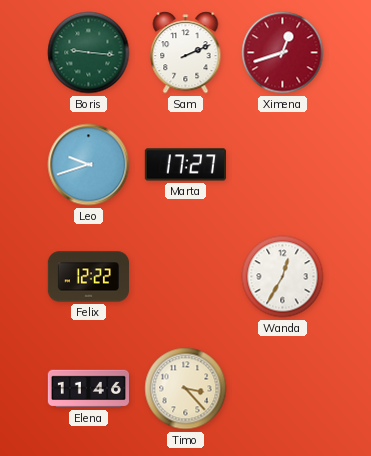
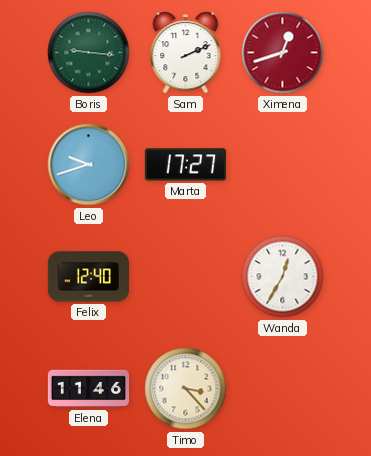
Felix: 12:22 -> 12:40
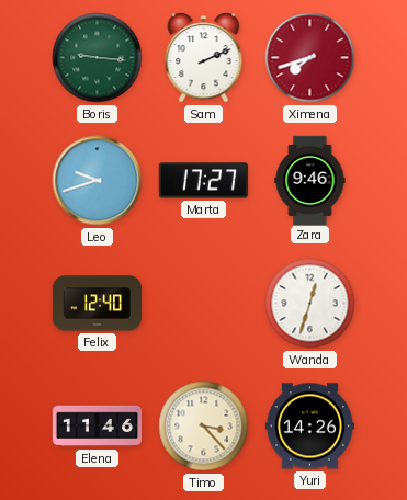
Ximena: 12:42 -> 7:42
Zara: none -> 9:46
Wanda: 12:35 -> 12:33
Yuri: none -> 14:26
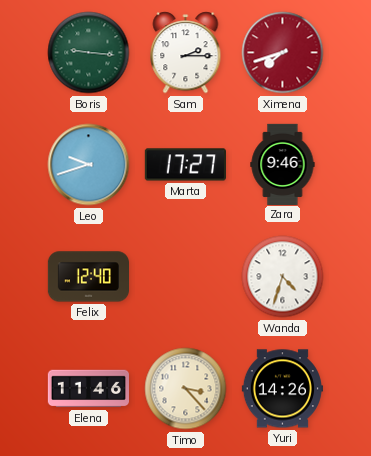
Sam: 2:11 -> 2:15
Wanda: 12:33 -> 4:33
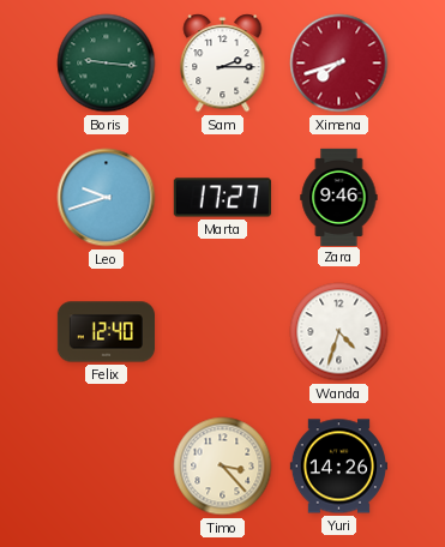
Elena: 11:46 -> none
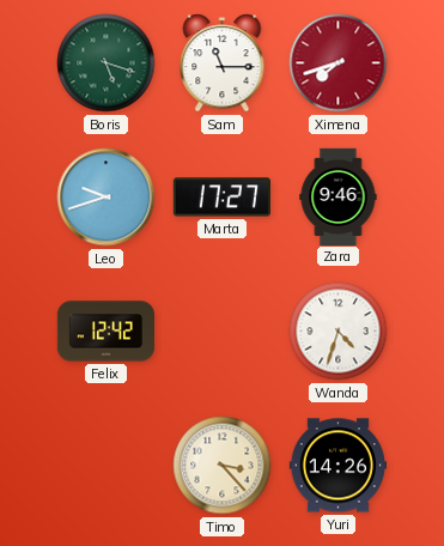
Boris: 9:16 -> 5:18
Sam: 2:15 -> 11:15
Felix: 12:40 -> 12:42
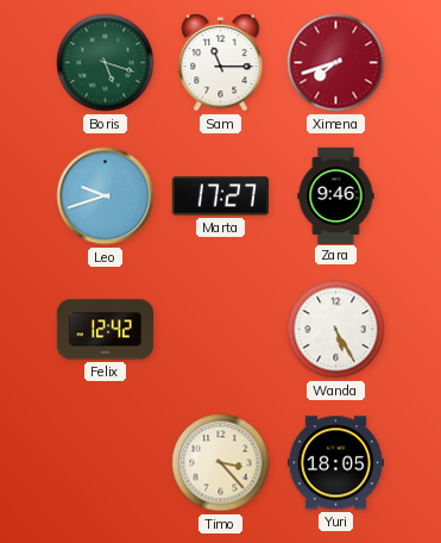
Wanda: 4:33 -> 5:25
Yuri: 14:26 -> 18:05
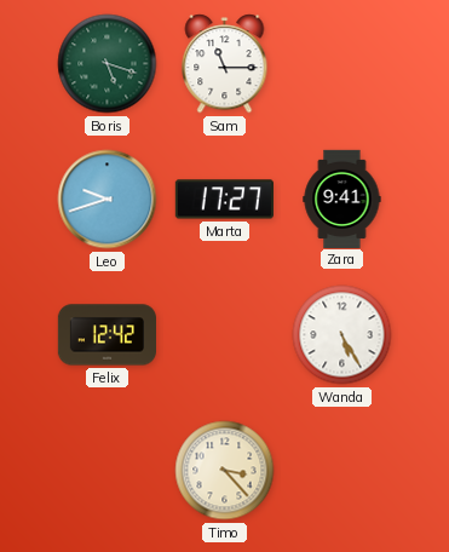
Ximena: 7:42 -> none
Zara: 9:46 -> 9:41
Yuri: 18:05 -> none
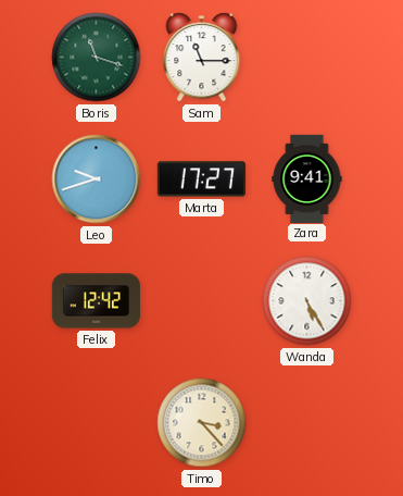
Boris: 5:18 -> 11:18
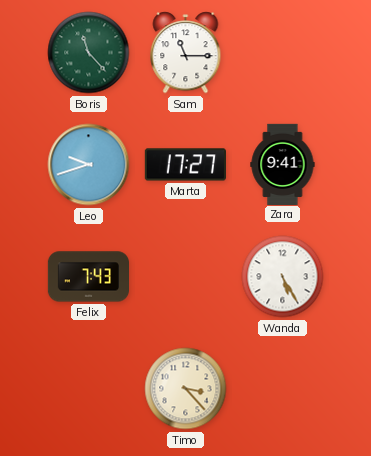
Boris: 11:18 -> 11:23
Felix: 12:42 -> 7:43
